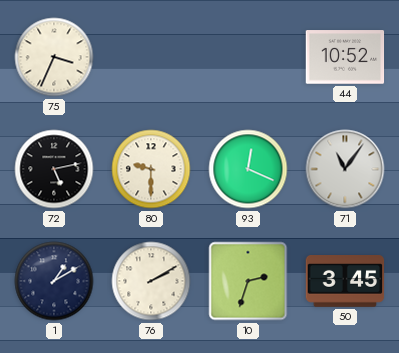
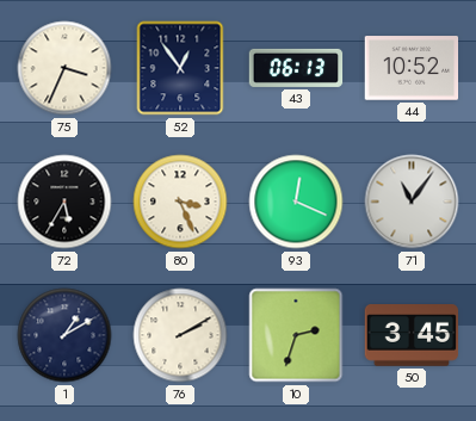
52: none -> 12:54
43: none -> 06:13
72: 5:13 -> 5:35
80: 9:30 -> 3:26
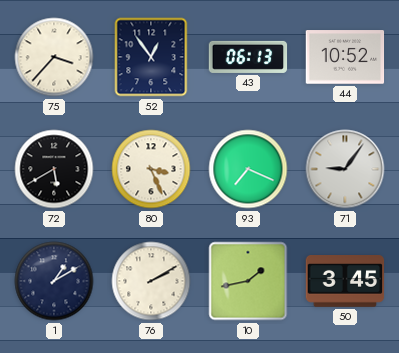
75: 3:34 -> 3:37
72: 5:35 -> 5:40
93: 12:19 -> 7:19
71: 11:06 -> 9:06
10: 2:33 -> 1:43
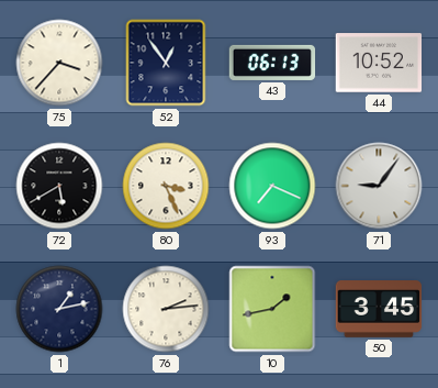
1: 1:10 -> 1:13
76: 2:10 -> 2:14
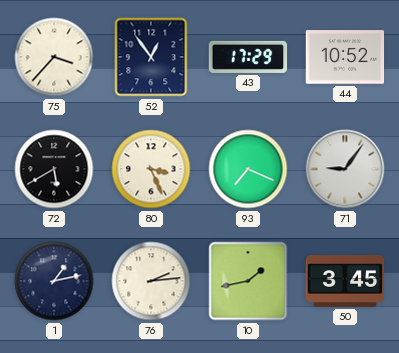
43: 06:13 -> 17:29
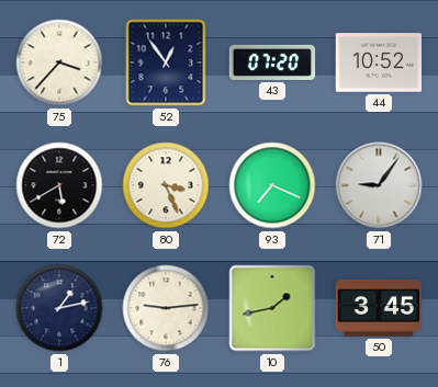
43: 17:29 -> 07:20
76: 2:14 -> 9:14
